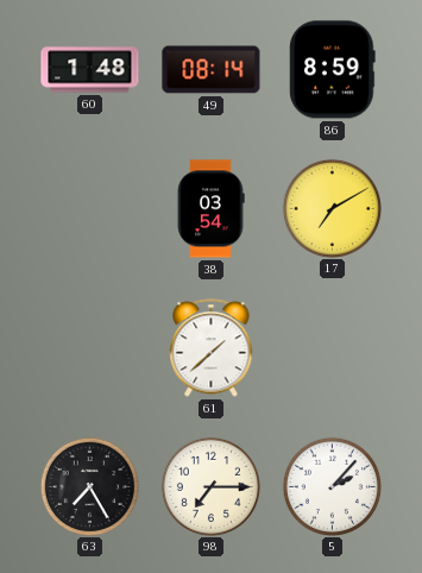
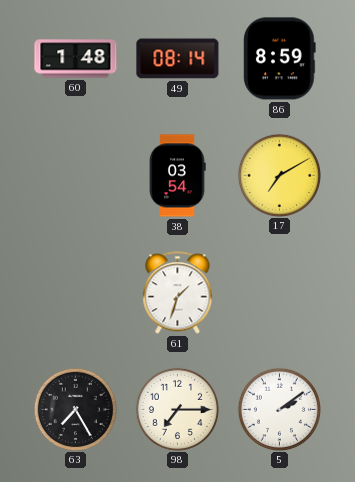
61: 1:38 -> 1:33
5: 2:07 -> 2:09
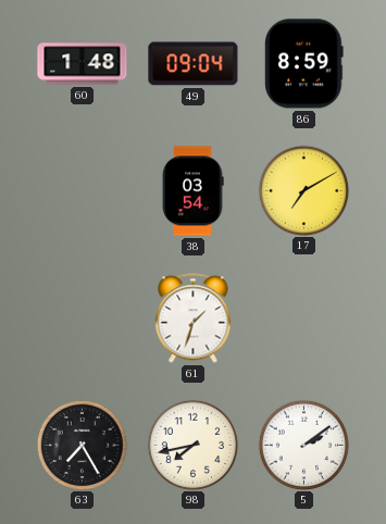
49: 08:14 -> 09:04
98: 7:15 -> 7:43
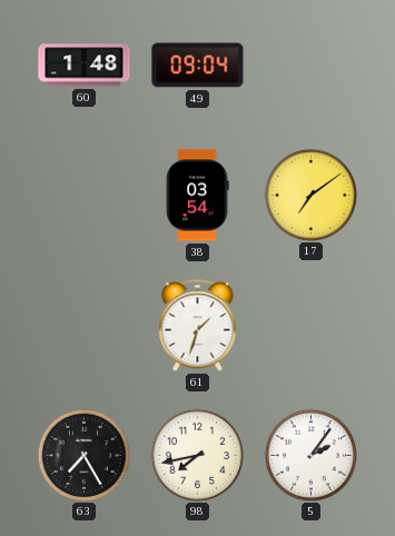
86: 8:59 -> none
17: 7:10 -> 7:09
5: 2:09 -> 2:06
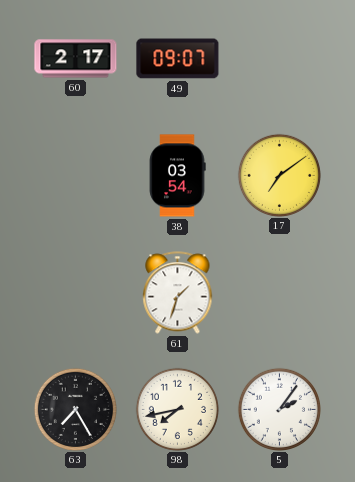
60: 1:48 -> 2:17
49: 09:04 -> 09:07
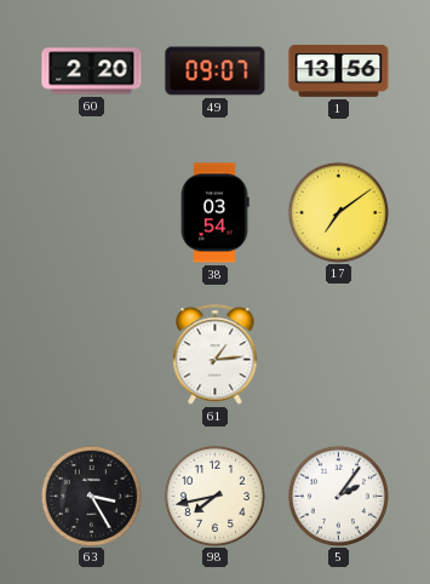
60: 2:17 -> 2:20
1: none -> 13:56
61: 1:33 -> 1:14
63: 7:25 -> 3:25
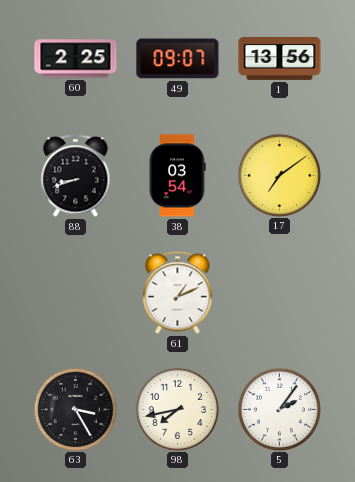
60: 2:20 -> 2:25
88: none -> 8:42
61: 1:14 -> 1:11
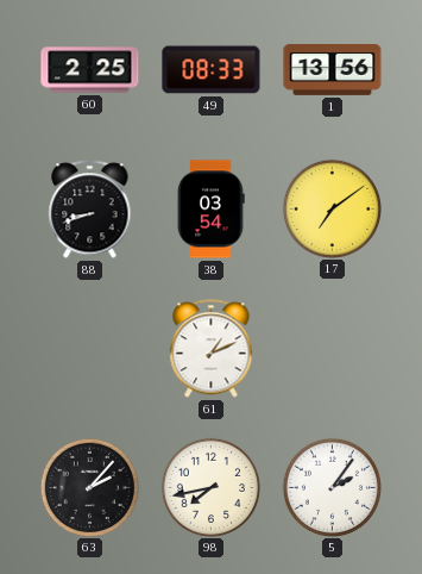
49: 09:07 -> 08:33
63: 3:25 -> 2:07
